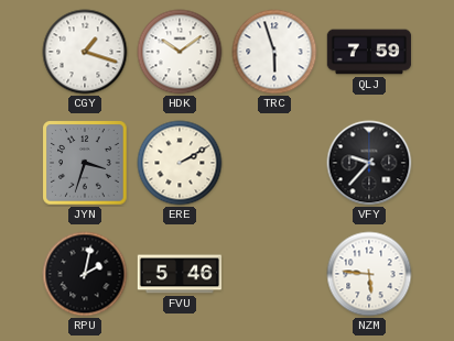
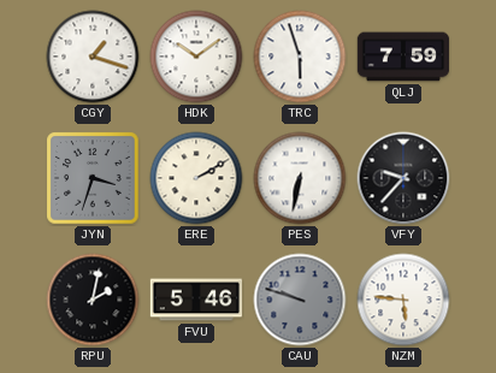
PES: none -> 6:32
CAU: none -> 9:48
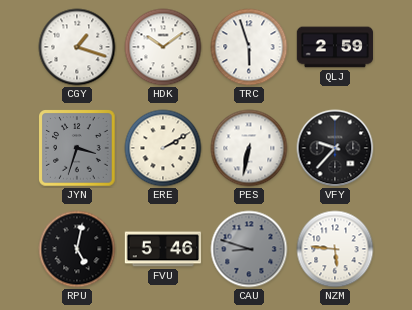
QLJ: 7:59 -> 2:59
RPU: 2:02 -> 5:02
CAU: 9:48 -> 8:48
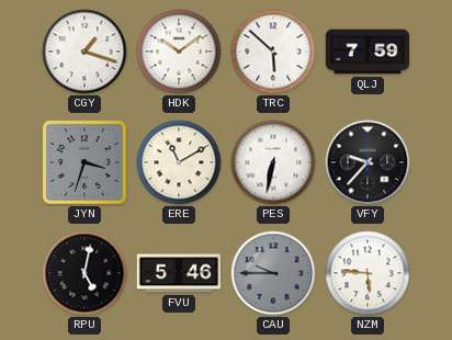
TRC: 5:57 -> 5:52
QLJ: 2:59 -> 7:59
ERE: 2:10 -> 11:10
CAU: 8:48 -> 9:45
